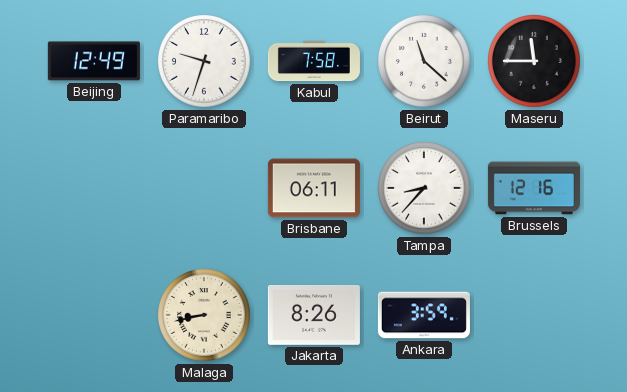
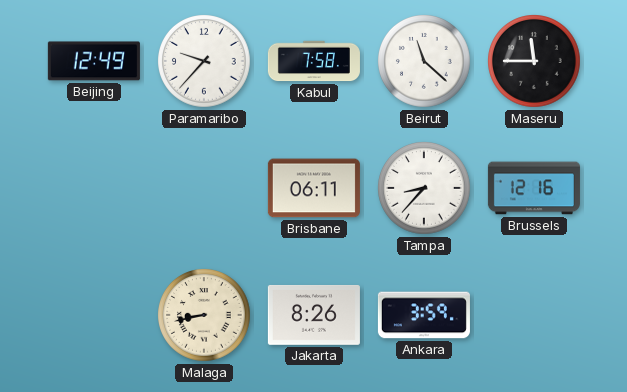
Paramaribo: 9:33 -> 9:37
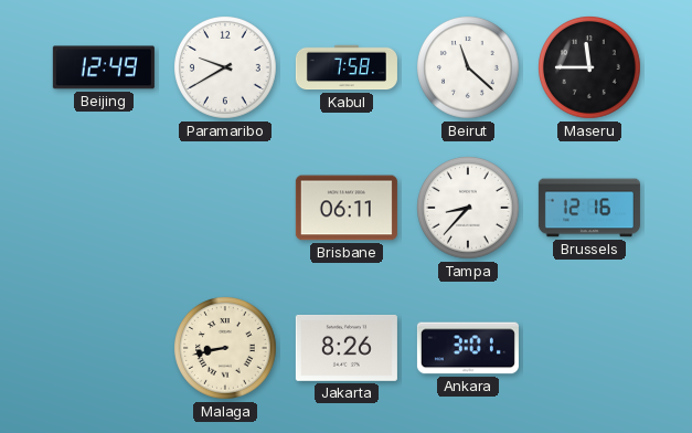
Paramaribo: 9:37 -> 9:40
Ankara: 3:59 -> 3:01
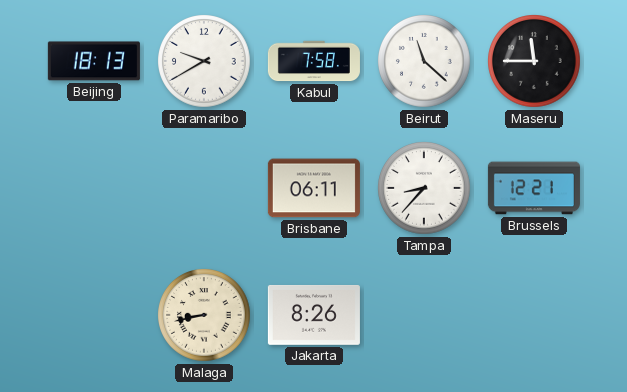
Beijing: 12:49 -> 18:13
Brussels: 12:16 -> 12:21
Ankara: 3:01 -> none
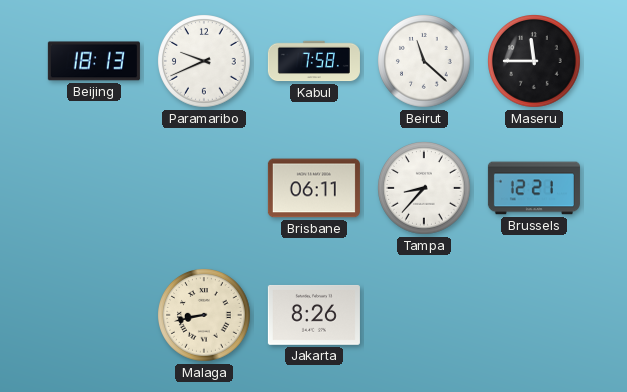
Paramaribo: 9:40 -> 9:41
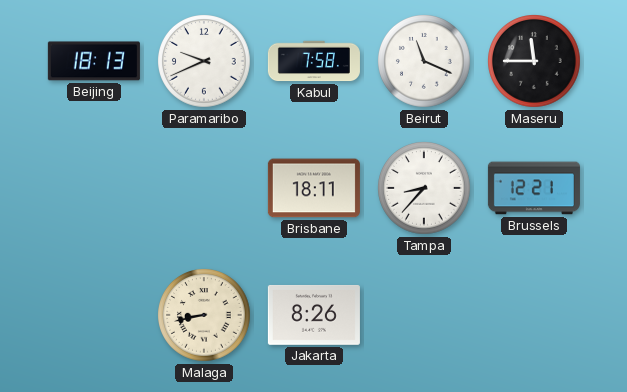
Beirut: 11:22 -> 11:19
Brisbane: 06:11 -> 18:11
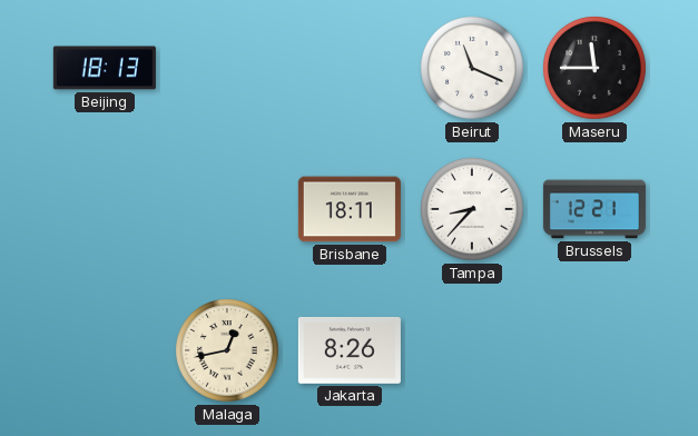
Paramaribo: 9:41 -> none
Kabul: 7:58 -> none
Malaga: 8:43 -> 12:43
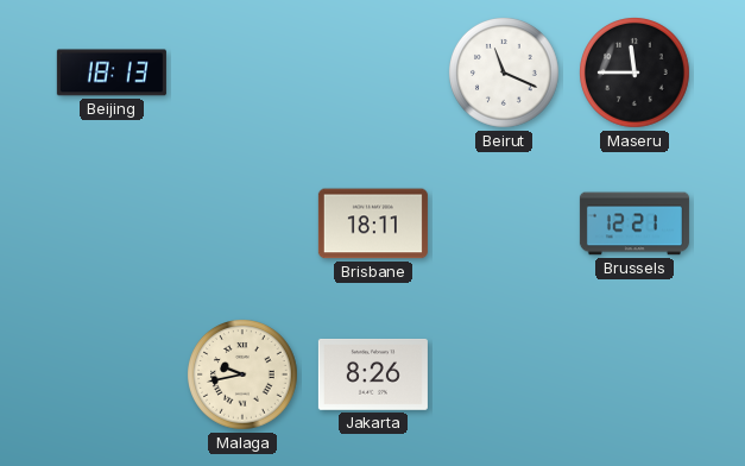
Tampa: 8:37 -> none
Malaga: 12:43 -> 9:43
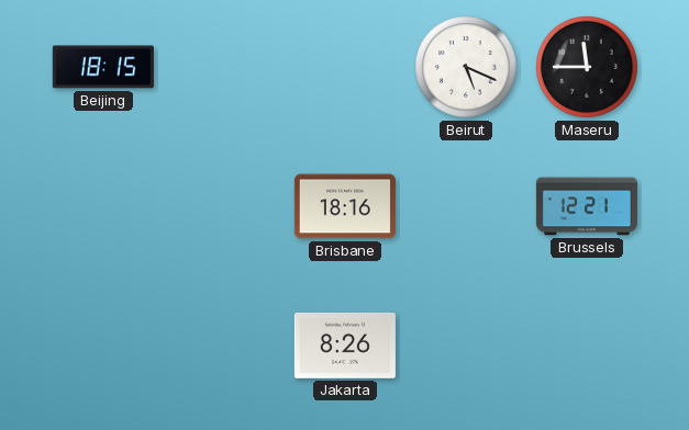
Beijing: 18:13 -> 18:15
Beirut: 11:19 -> 5:19
Brisbane: 18:11 -> 18:16
Malaga: 9:43 -> none
